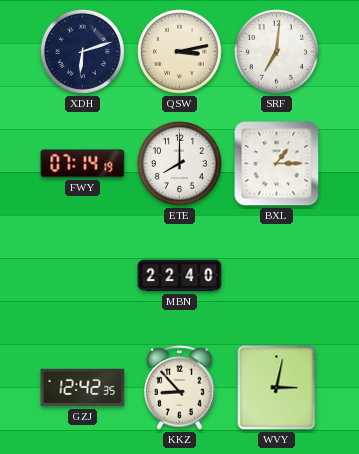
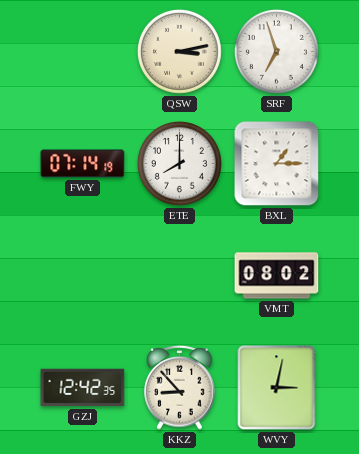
XDH: 6:12 -> none
SRF: 7:01 -> 6:57
MBN: 22:40 -> none
VMT: none -> 08:02
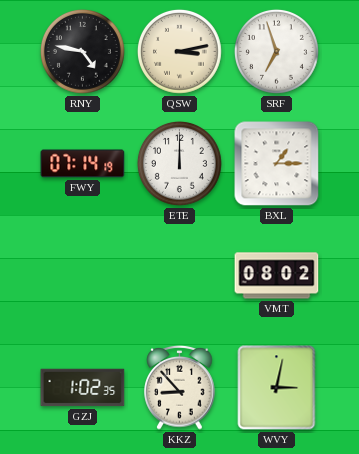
RNY: none -> 4:47
ETE: 8:00 -> 12:00
GZJ: 12:42 -> 1:02
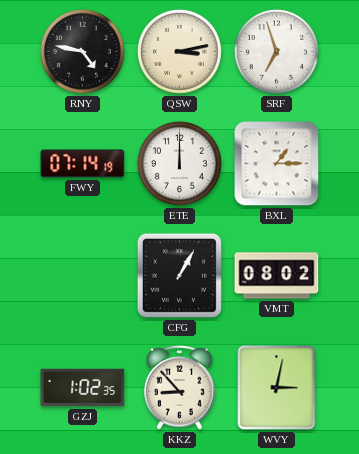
CFG: none -> 1:05
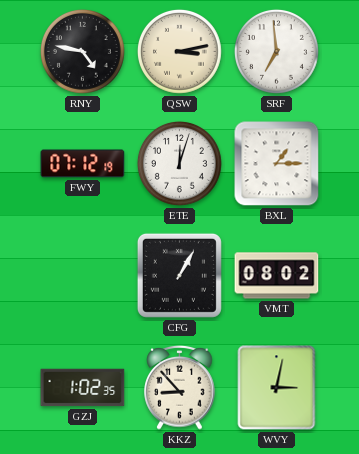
SRF: 6:57 -> 6:59
FWY: 07:14 -> 07:12
ETE: 12:00 -> 12:03
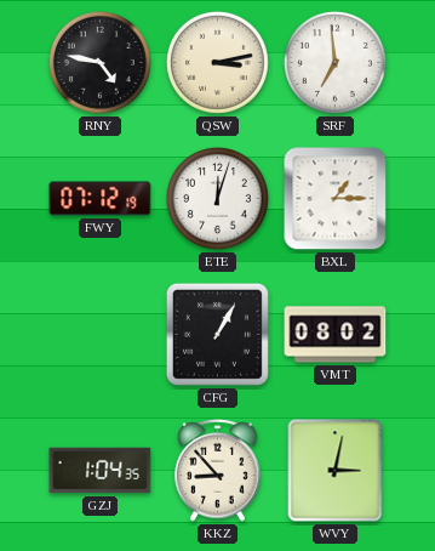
GZJ: 1:02 -> 1:04
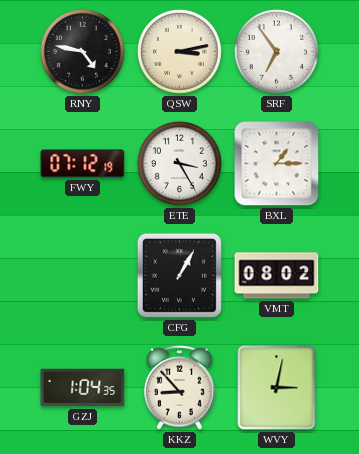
SRF: 6:59 -> 6:54
ETE: 12:03 -> 3:25
